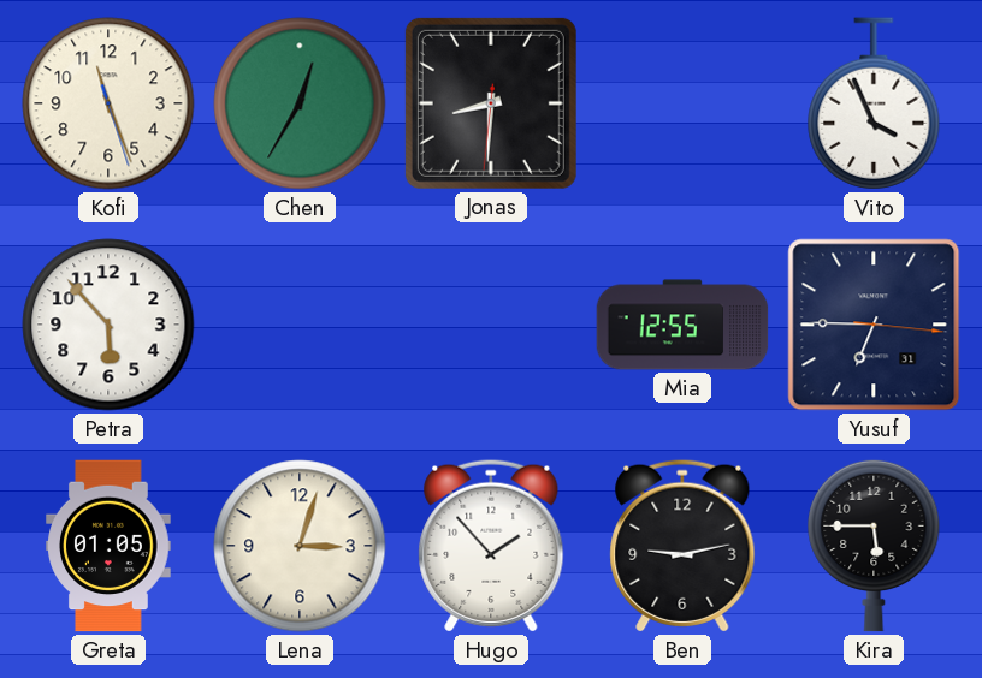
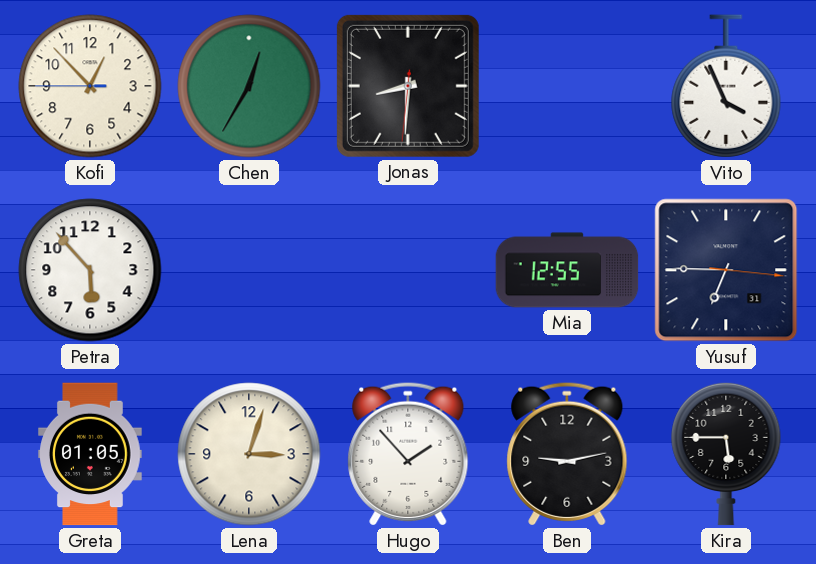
Kofi: 11:26 -> 12:52
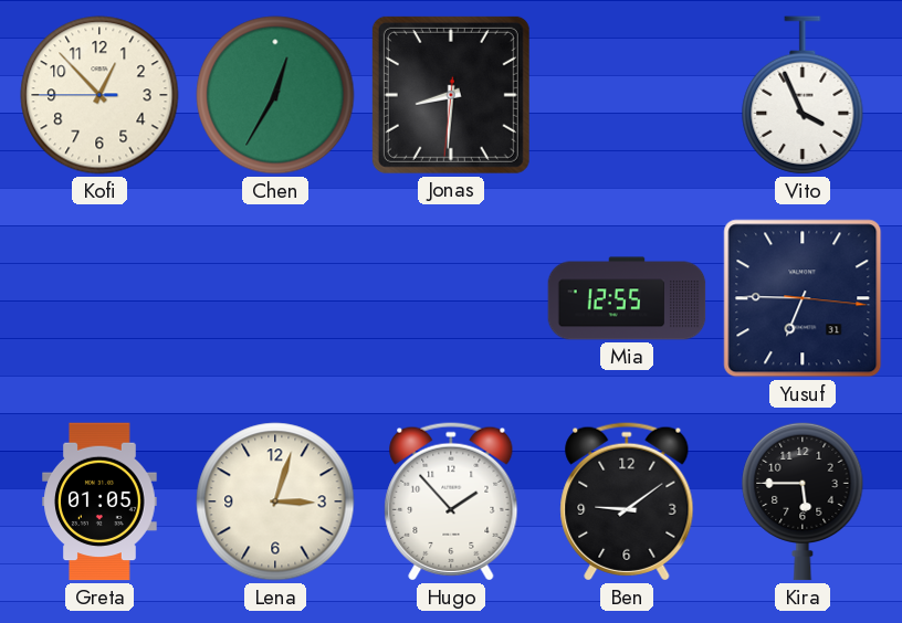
Petra: 5:53 -> none
Ben: 9:13 -> 9:09
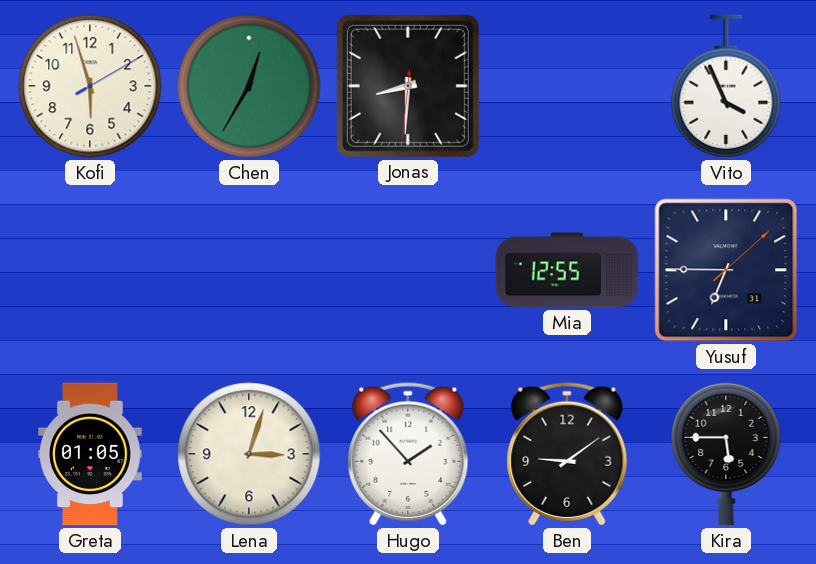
Kofi: 12:52 -> 5:57
Yusuf: 6:45:16 -> 6:45:08
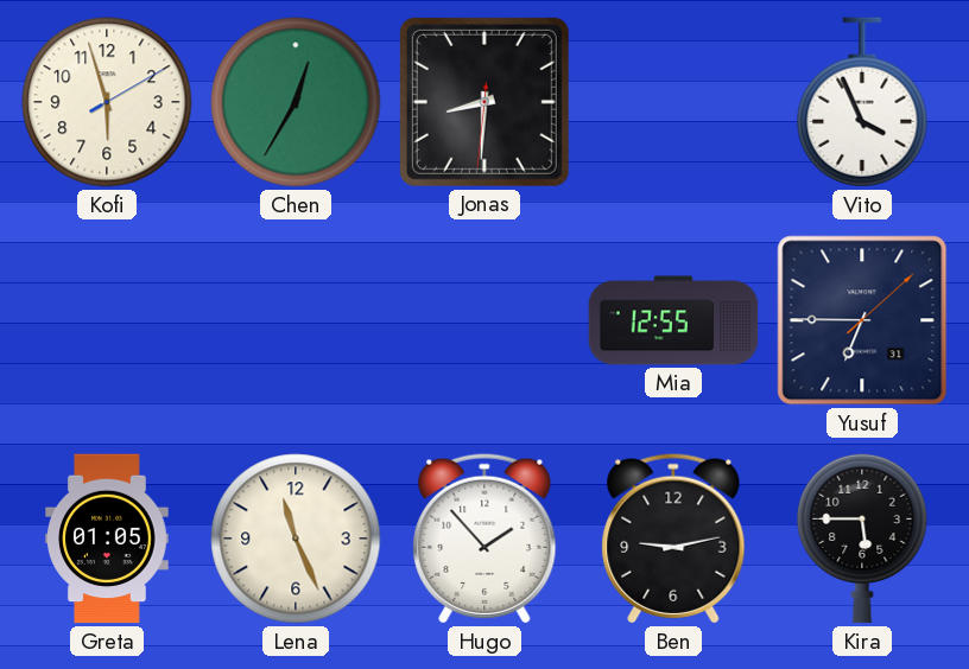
Lena: 3:03 -> 11:26
Ben: 9:09 -> 9:13
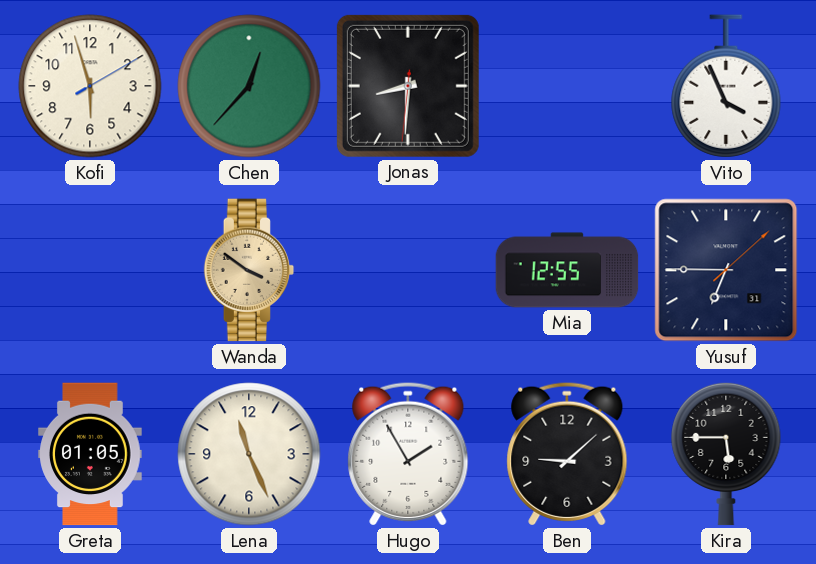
Chen: 12:35 -> 12:37
Wanda: none -> 3:51
Hugo: 1:53 -> 1:55
Ben: 9:13 -> 9:08
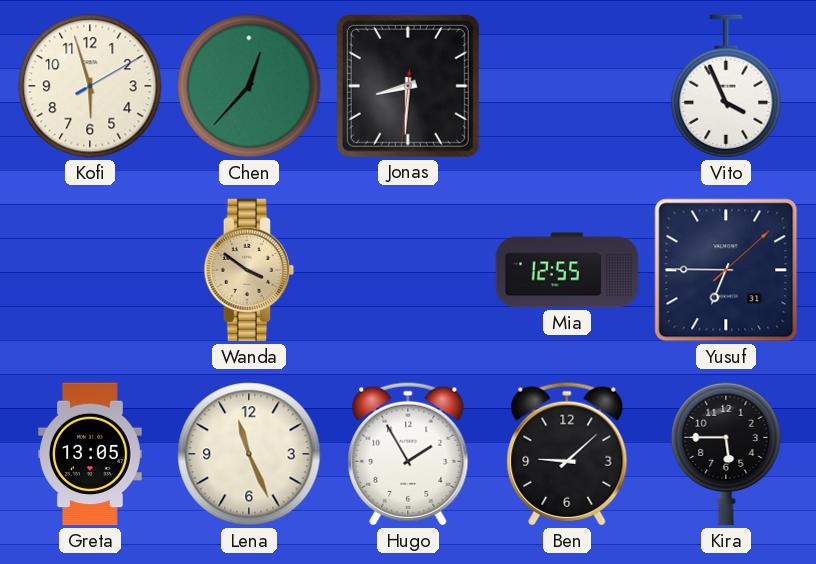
Greta: 01:05 -> 13:05
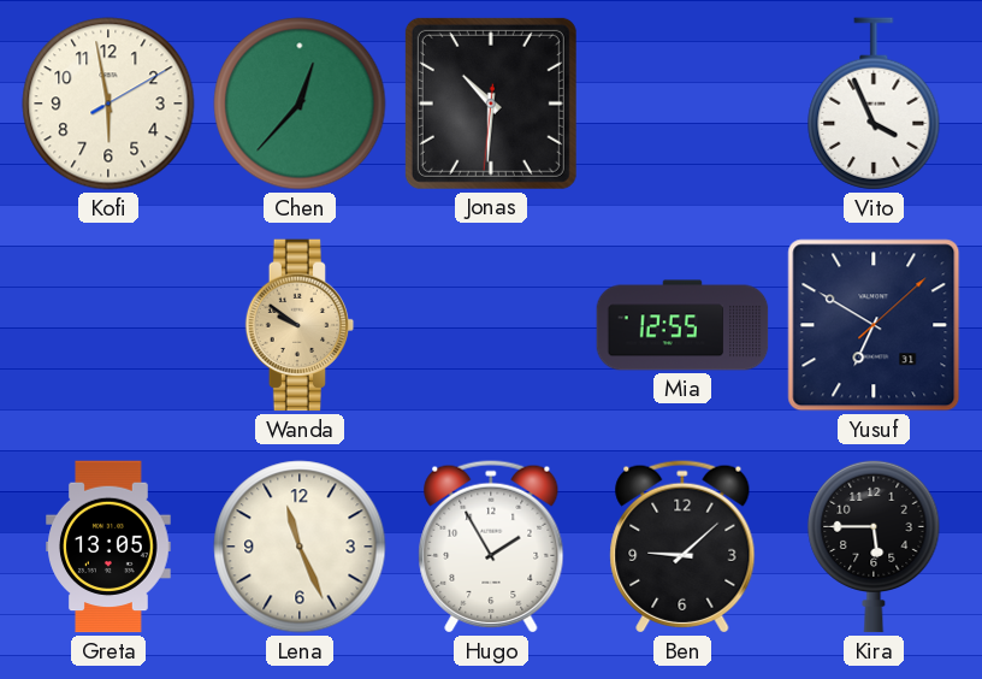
Kofi: 5:57 -> 5:58
Jonas: 8:30 -> 10:30
Wanda: 3:51 -> 9:51
Yusuf: 6:45 -> 6:50
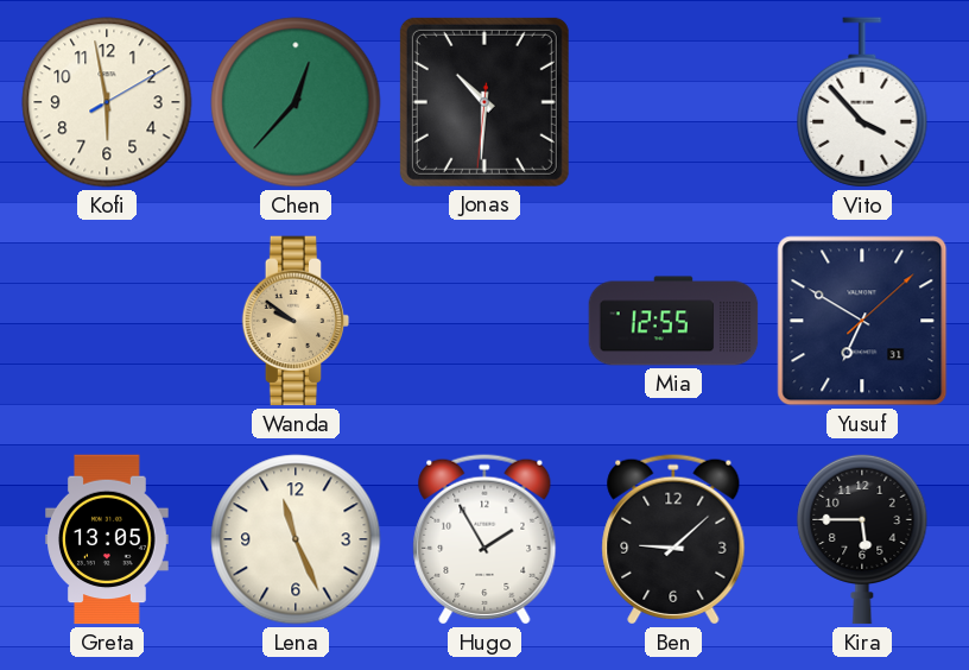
Vito: 3:56 -> 3:53
